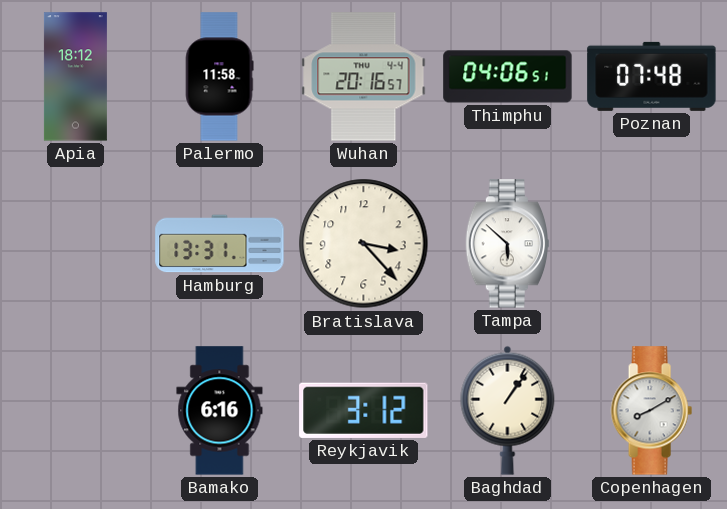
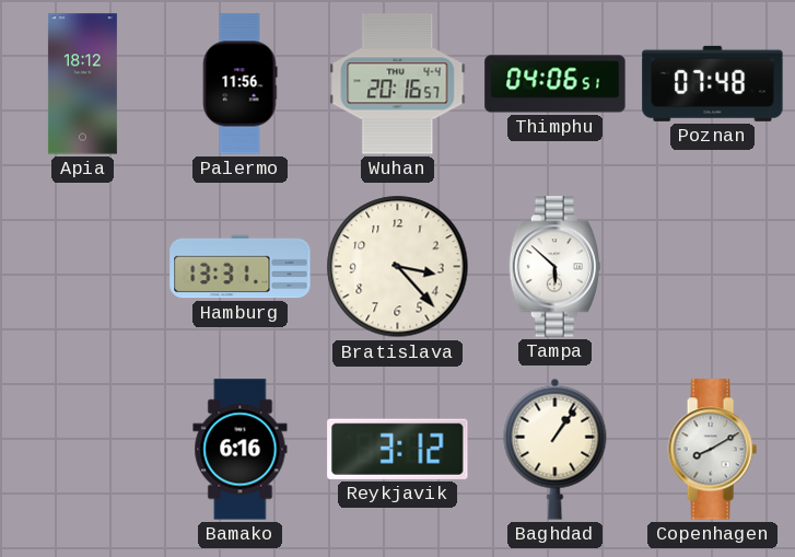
Palermo: 11:58 -> 11:56
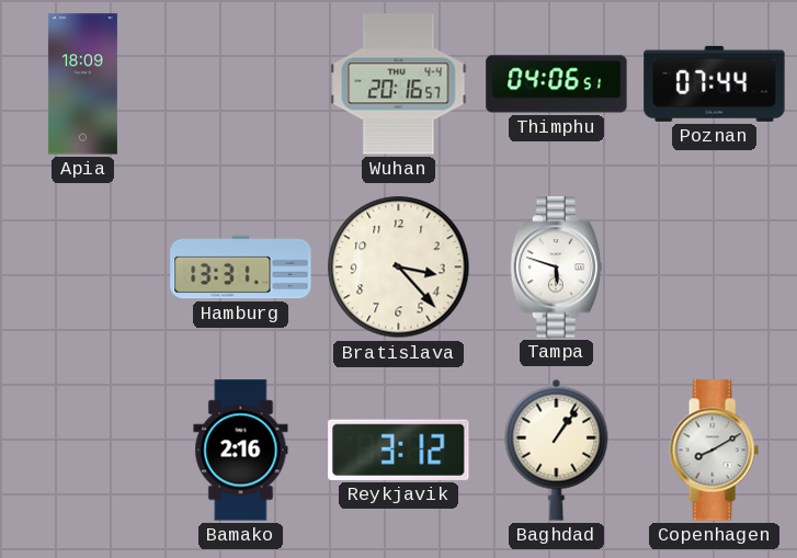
Apia: 18:12 -> 18:09
Palermo: 11:56 -> none
Poznan: 07:48 -> 07:44
Tampa: 5:52 -> 5:48
Bamako: 6:16 -> 2:16
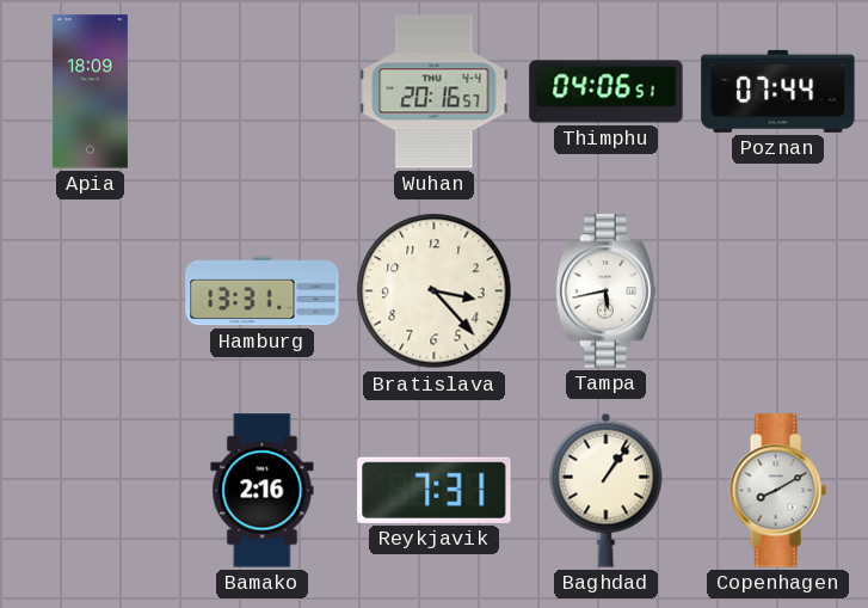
Tampa: 5:48 -> 5:43
Reykjavik: 3:12 -> 7:31
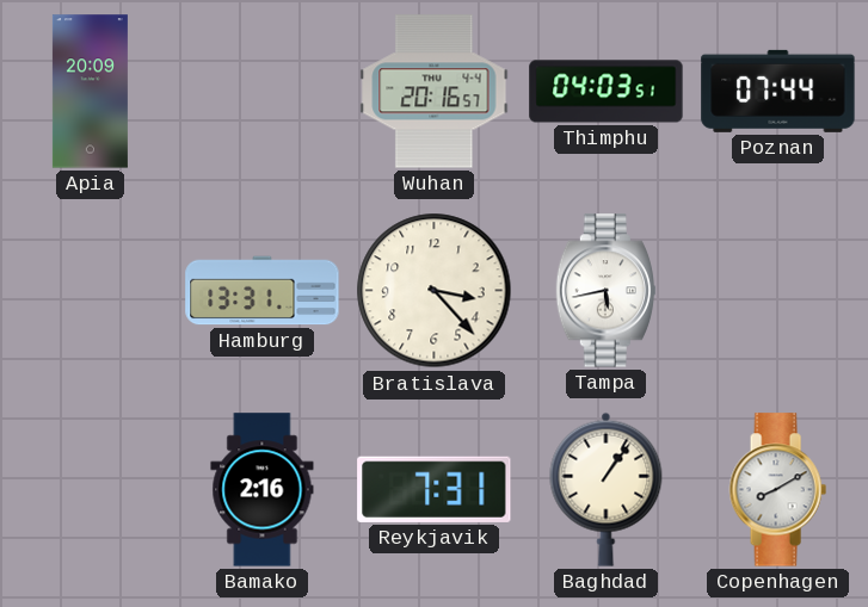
Apia: 18:09 -> 20:09
Thimphu: 04:06 -> 04:03
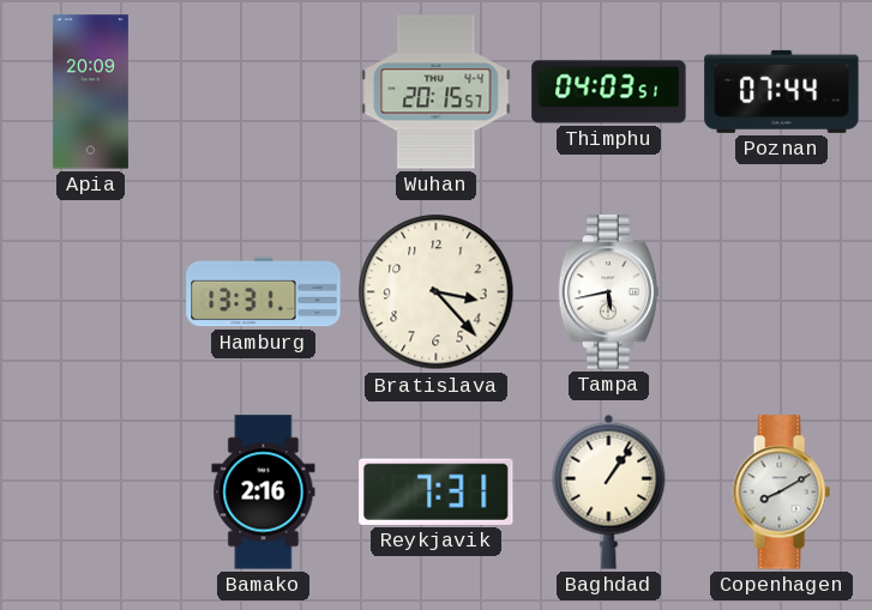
Wuhan: 20:16 -> 20:15
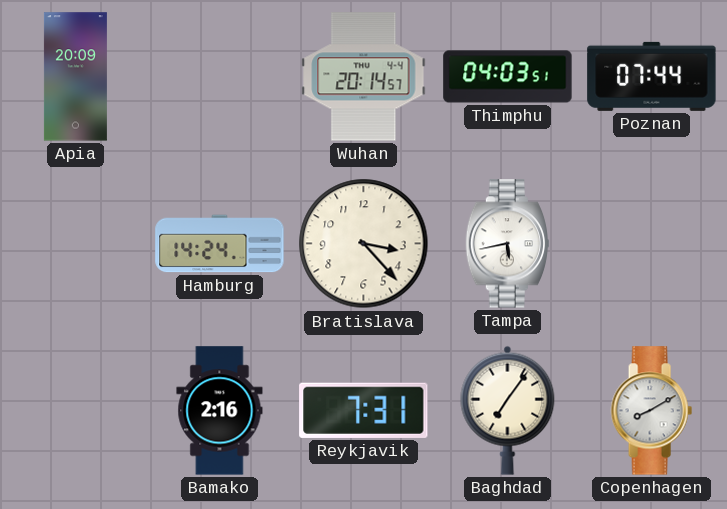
Wuhan: 20:15 -> 20:14
Hamburg: 13:31 -> 14:24
Baghdad: 1:06 -> 7:06
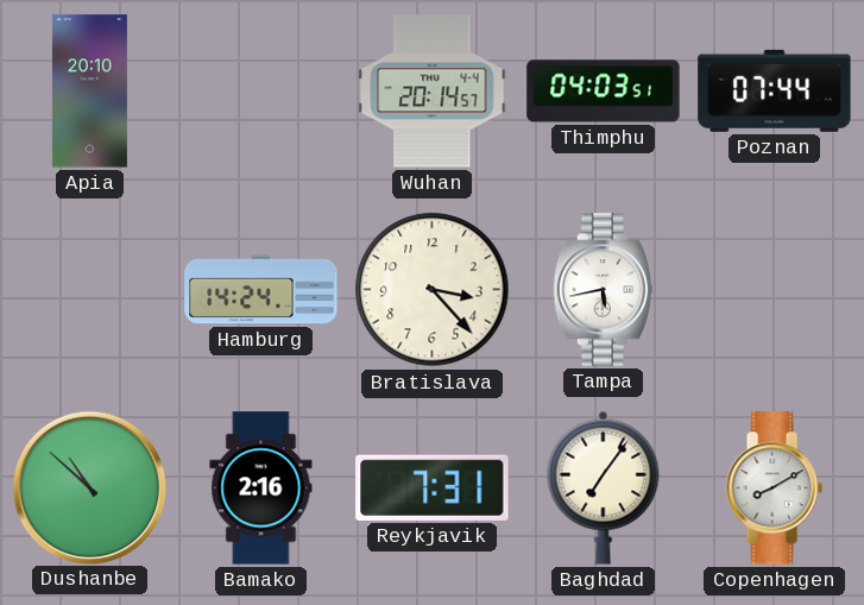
Apia: 20:09 -> 20:10
Dushanbe: none -> 10:52
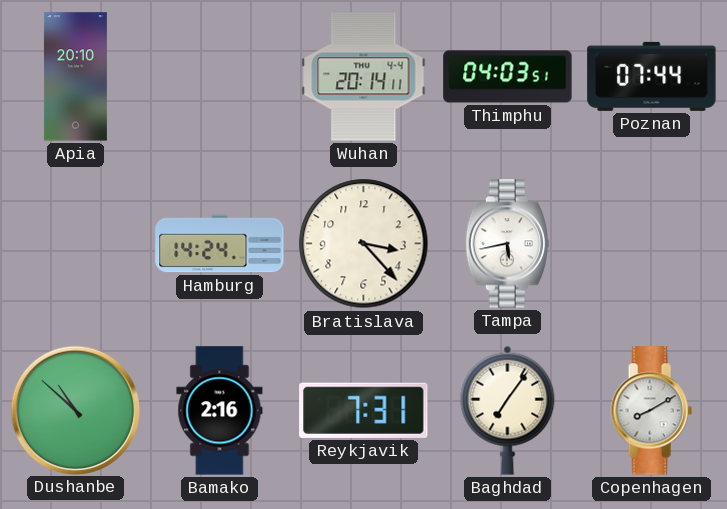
Wuhan: 20:14:57 -> 20:14:11
